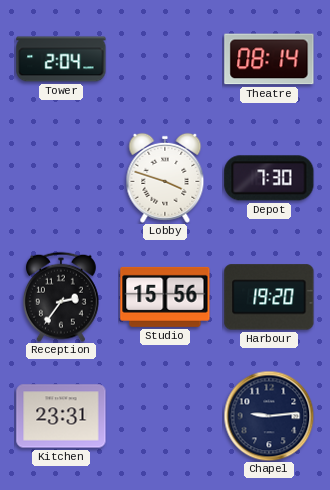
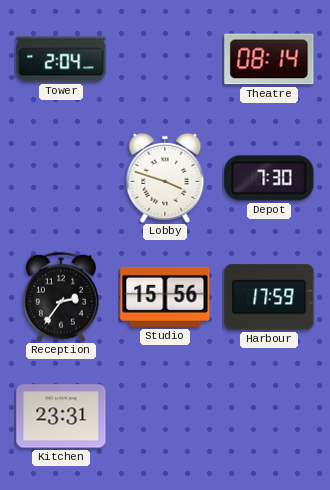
Harbour: 19:20 -> 17:59
Chapel: 9:14 -> none
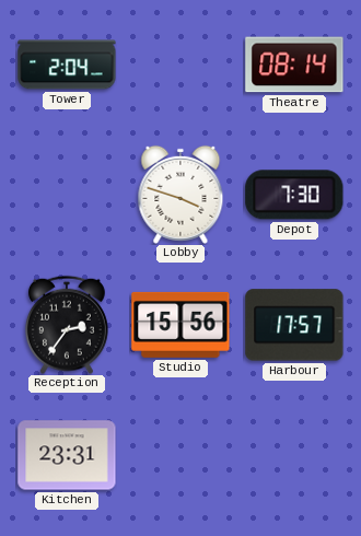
Harbour: 17:59 -> 17:57
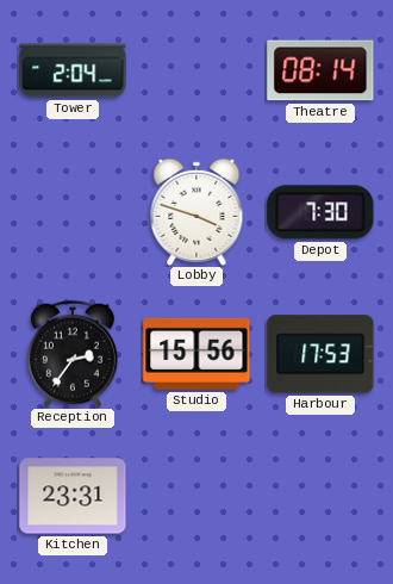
Harbour: 17:57 -> 17:53
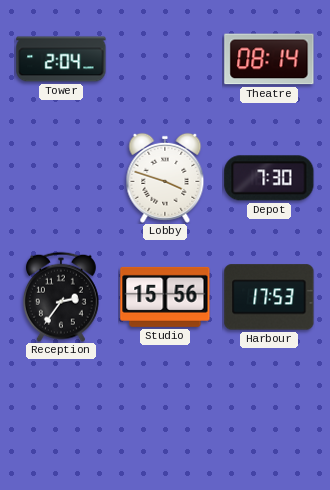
Kitchen: 23:31 -> none
